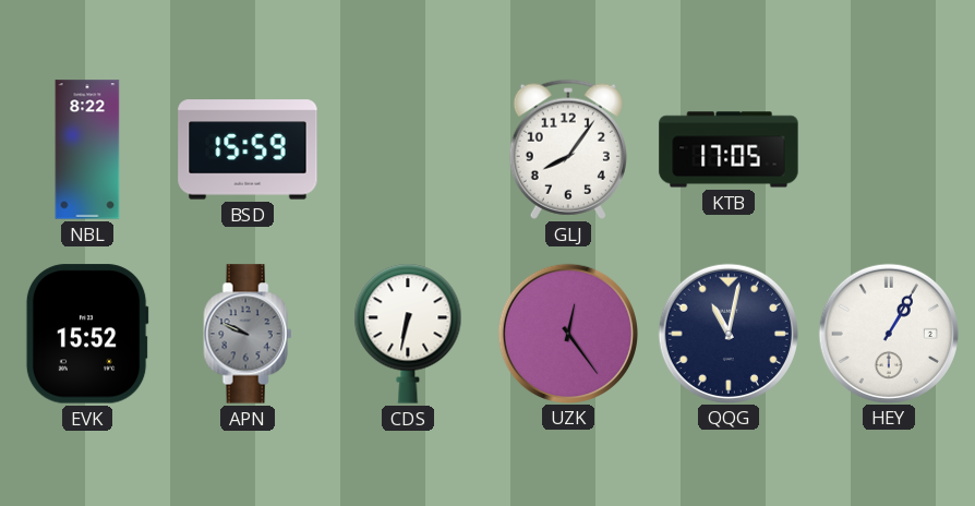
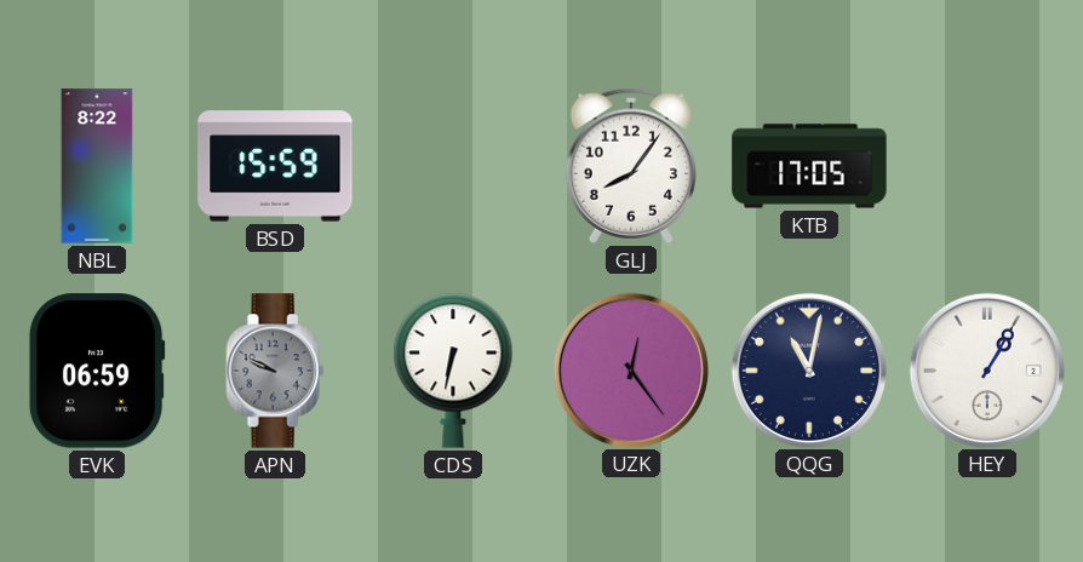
EVK: 15:52 -> 06:59
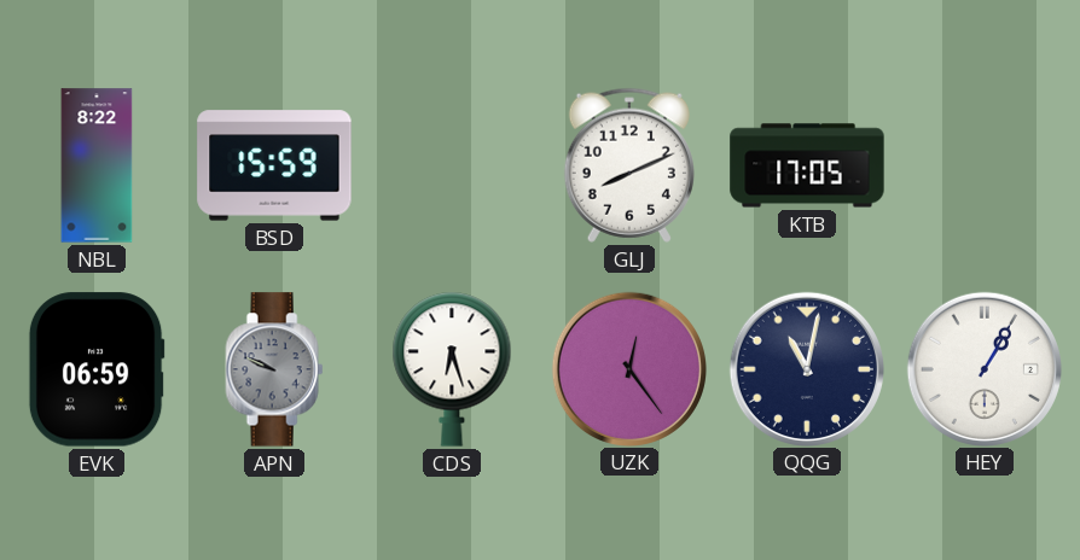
GLJ: 8:06 -> 8:11
CDS: 6:32 -> 6:27
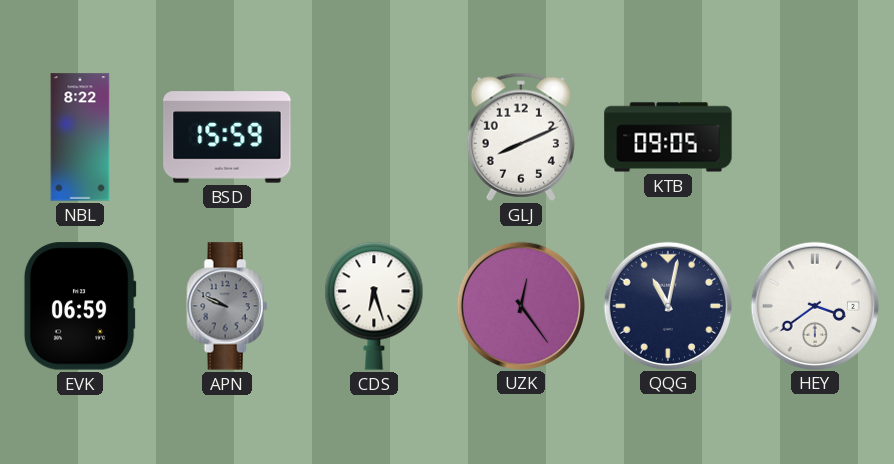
KTB: 17:05 -> 09:05
HEY: 1:05 -> 3:39
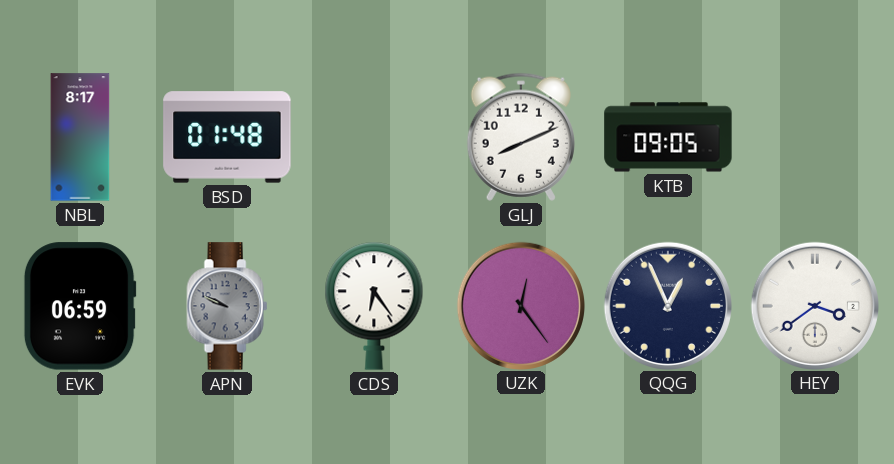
NBL: 8:22 -> 8:17
BSD: 15:59 -> 01:48
CDS: 6:27 -> 6:24
QQG: 11:02 -> 12:56
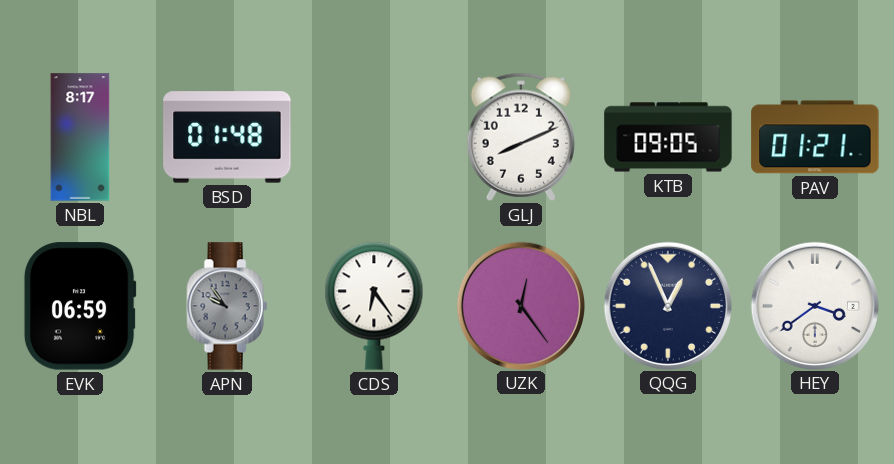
PAV: none -> 01:21
APN: 9:49 -> 9:54
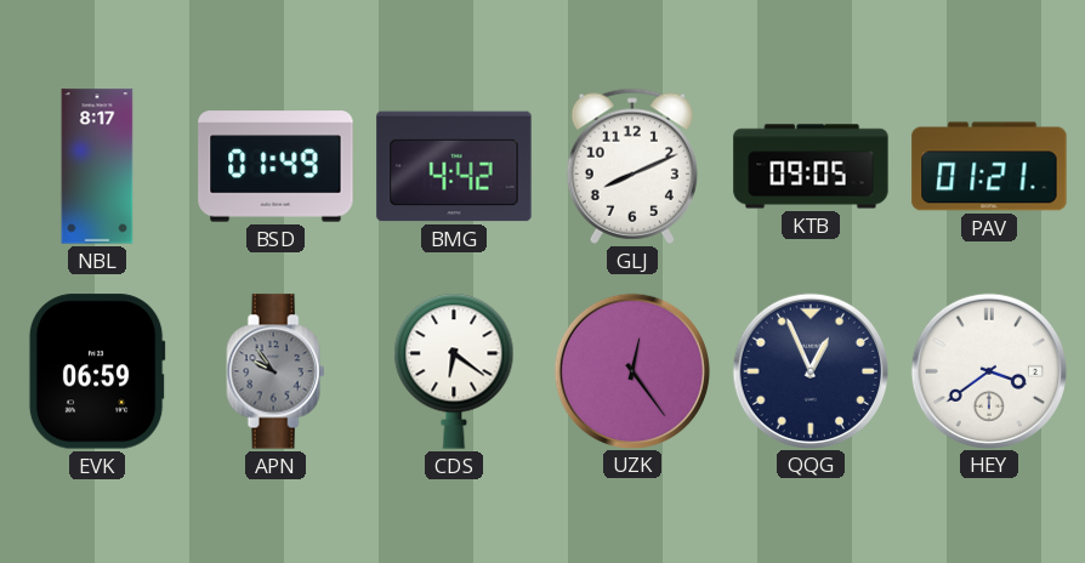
BSD: 01:48 -> 01:49
BMG: none -> 4:42
CDS: 6:24 -> 6:21
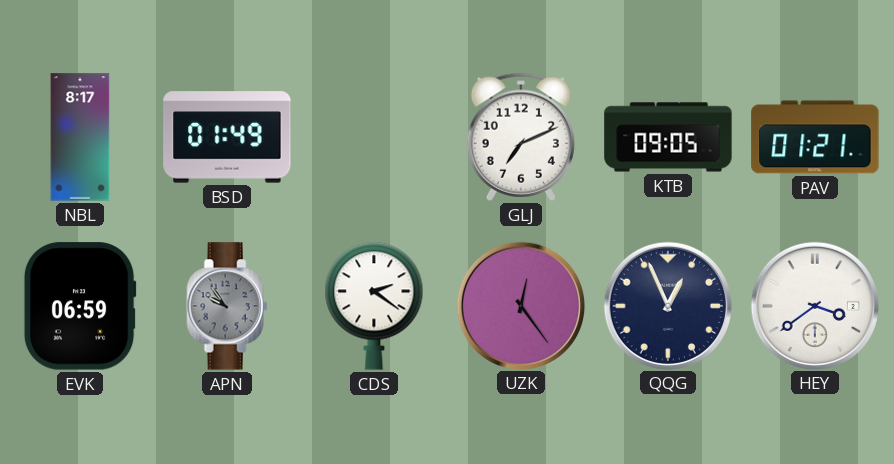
BMG: 4:42 -> none
GLJ: 8:11 -> 7:11
CDS: 6:21 -> 2:21
